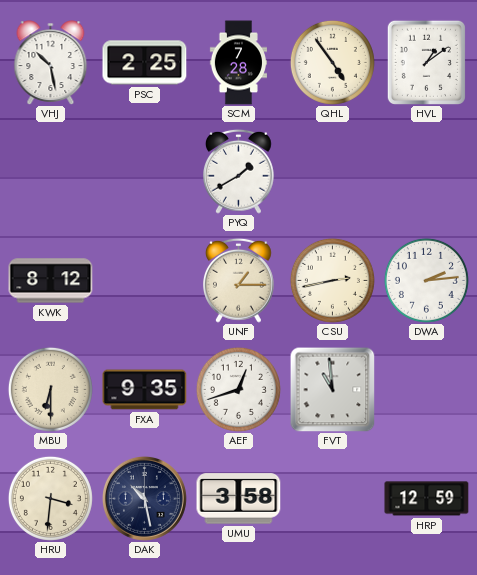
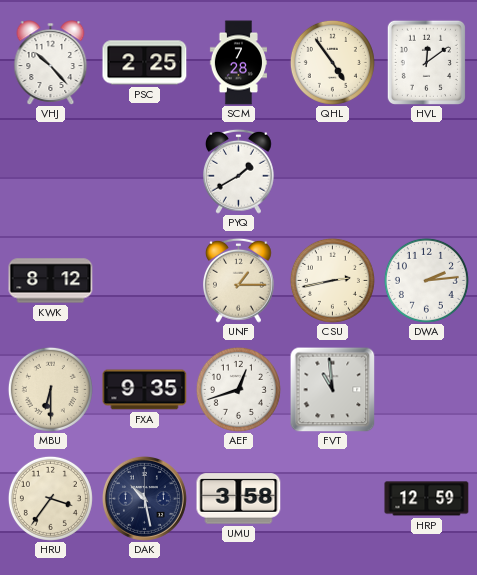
VHJ: 10:28 -> 10:23
HVL: 1:09 -> 12:09
HRU: 3:31 -> 3:36
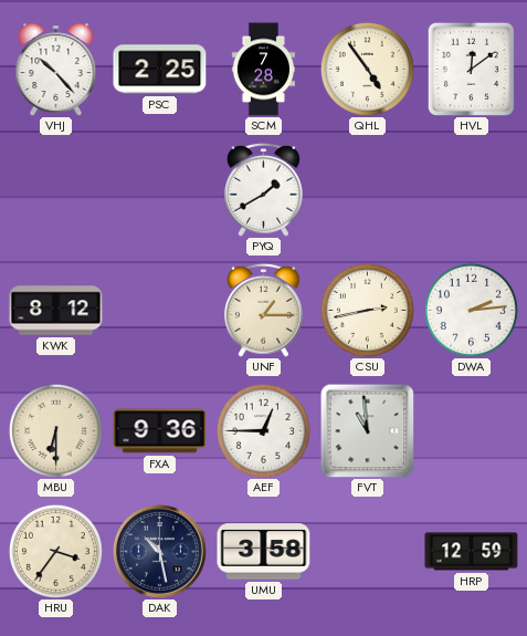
FXA: 9:35 -> 9:36
AEF: 12:42 -> 12:45
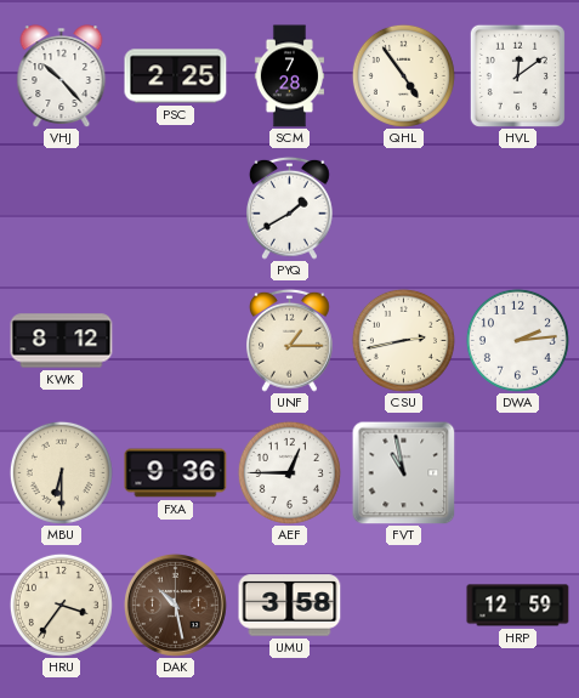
FVT: 10:59 -> 10:58
DAK dial: navy -> brown
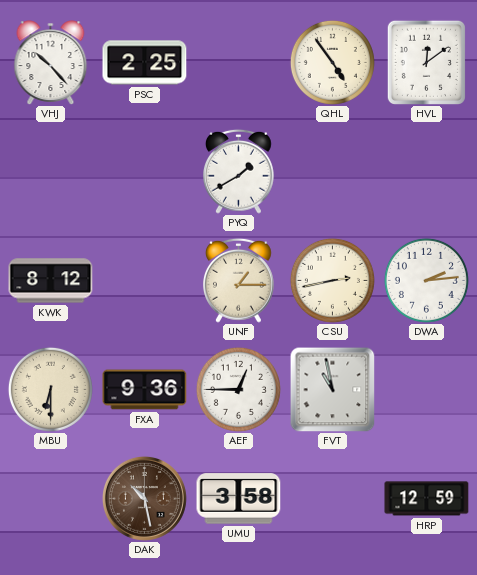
SCM: 7:28 -> none
HRU: 3:36 -> none
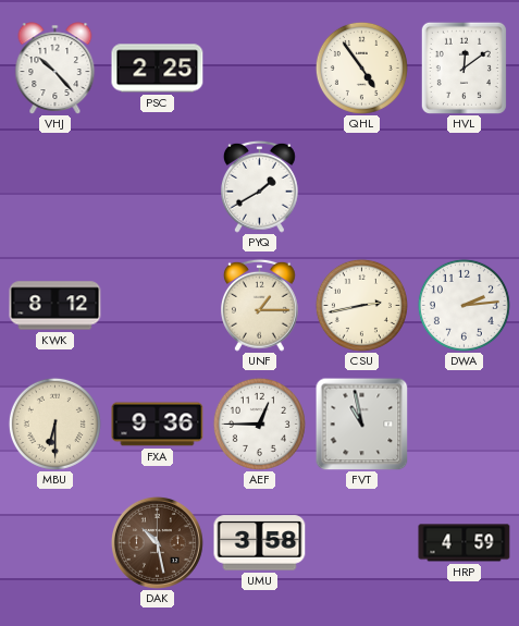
HRP: 12:59 -> 4:59
